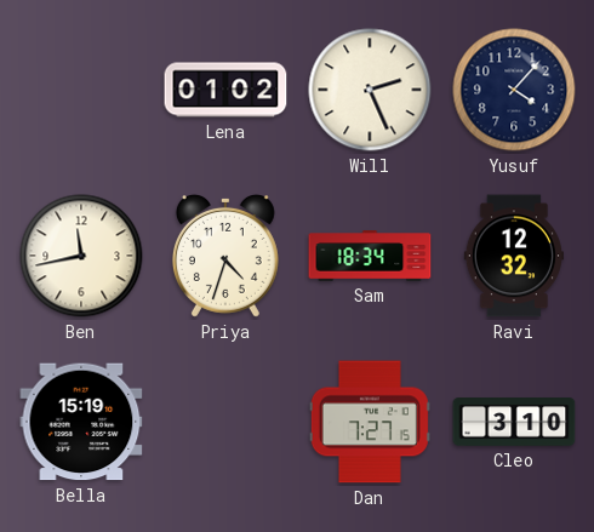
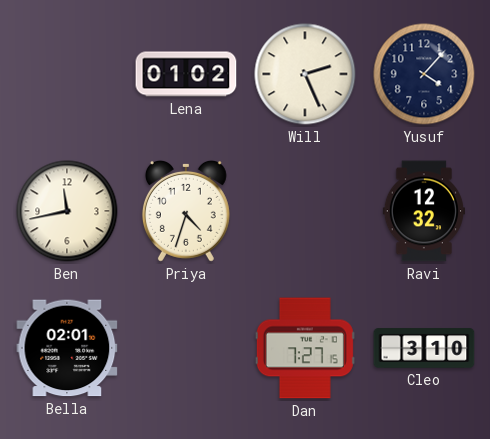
Sam: 18:34 -> none
Bella: 15:19 -> 02:01
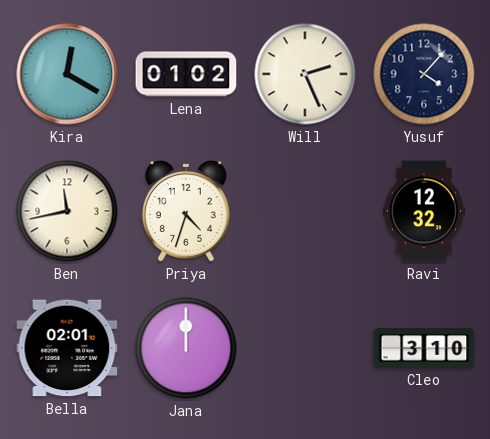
Kira: none -> 12:20
Jana: none -> 12:00
Dan: 7:27 -> none
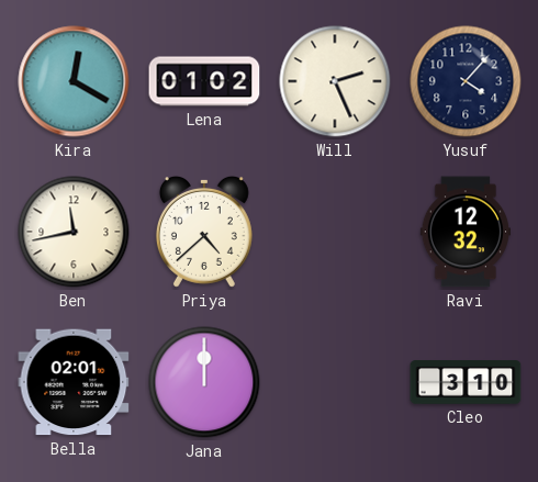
Priya: 4:33 -> 4:38
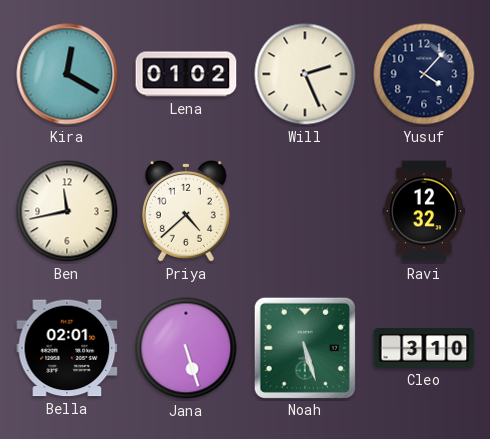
Jana: 12:00 -> 5:27
Noah: none -> 5:27
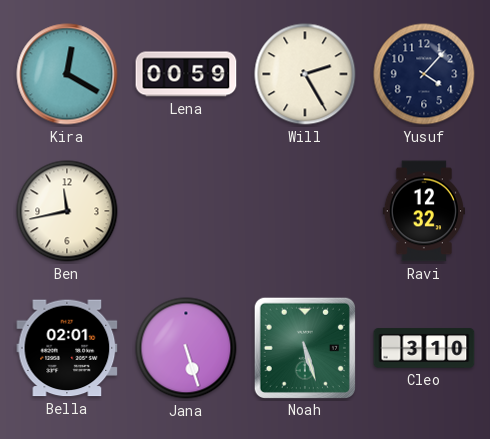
Lena: 01:02 -> 00:59
Will: 2:26 -> 2:25
Priya: 4:38 -> none
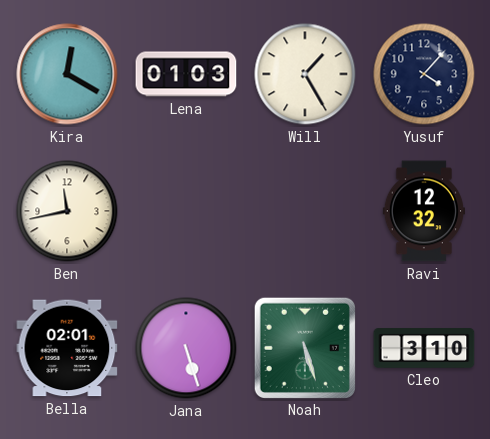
Lena: 00:59 -> 01:03
Will: 2:25 -> 1:25
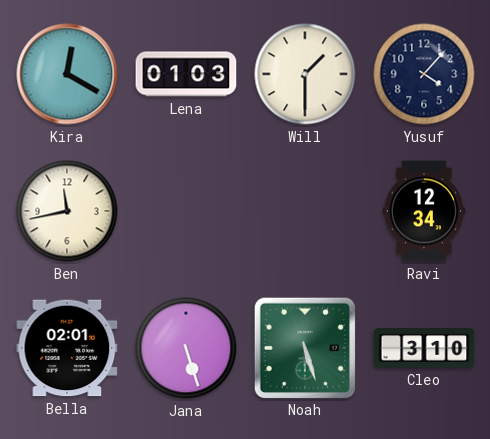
Will: 1:25 -> 1:30
Ravi: 12:32 -> 12:34
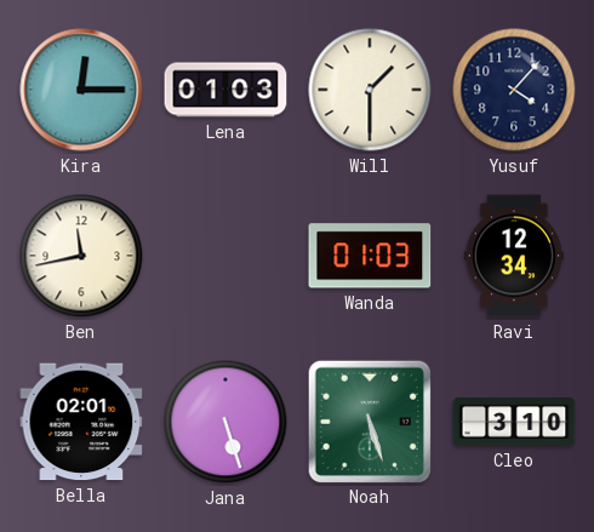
Kira: 12:20 -> 12:15
Wanda: none -> 01:03
